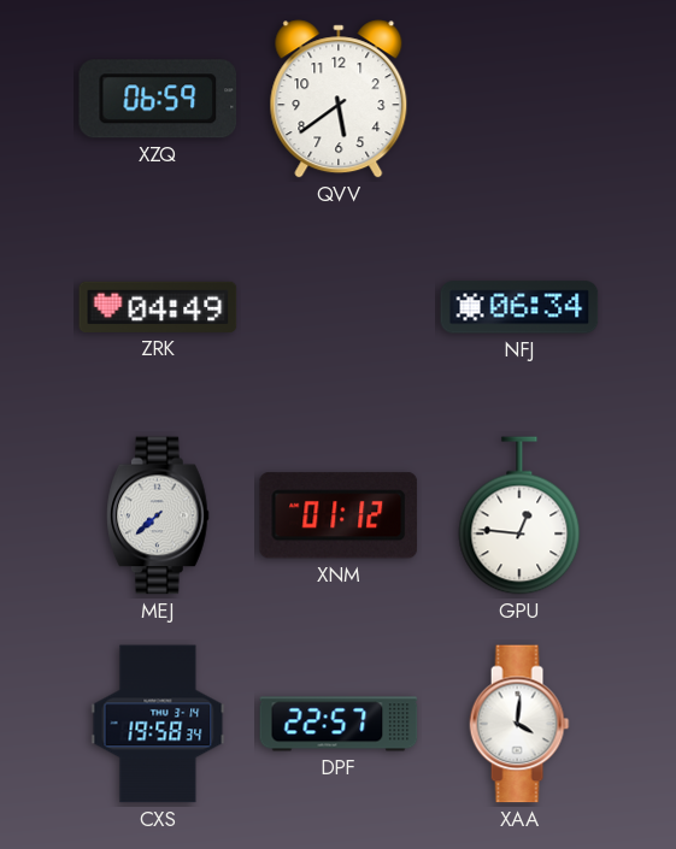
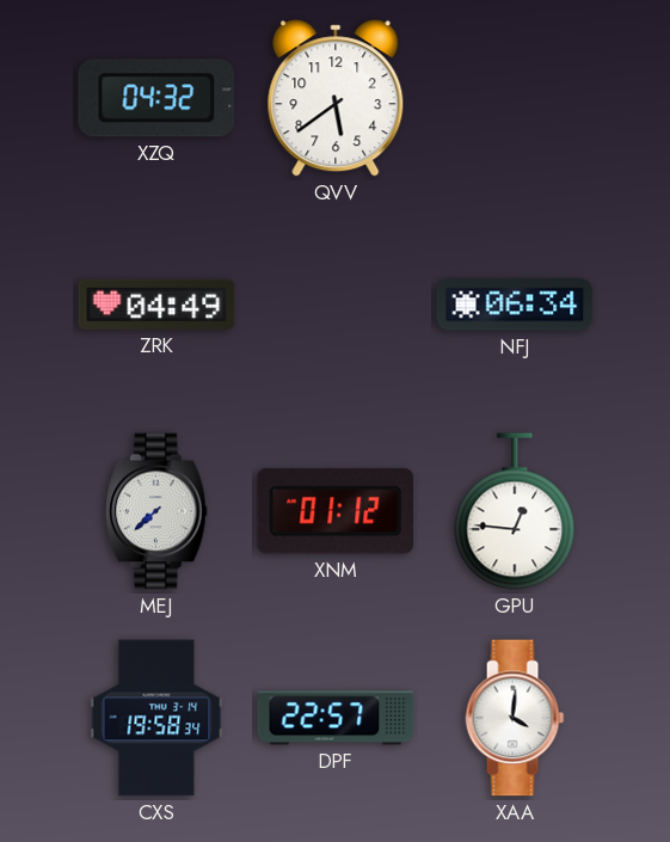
XZQ: 06:59 -> 04:32
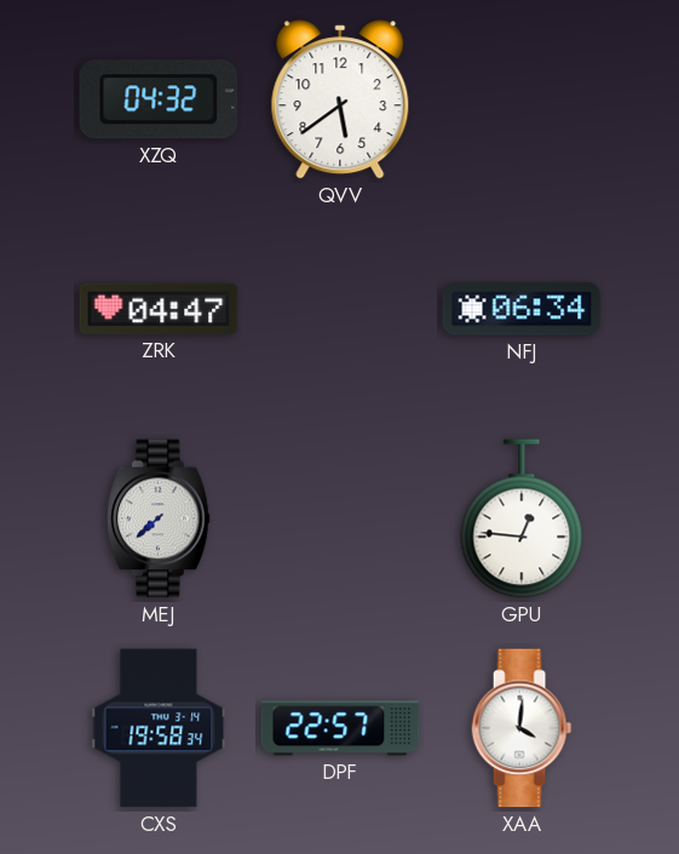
ZRK: 04:49 -> 04:47
XNM: 01:12 -> none
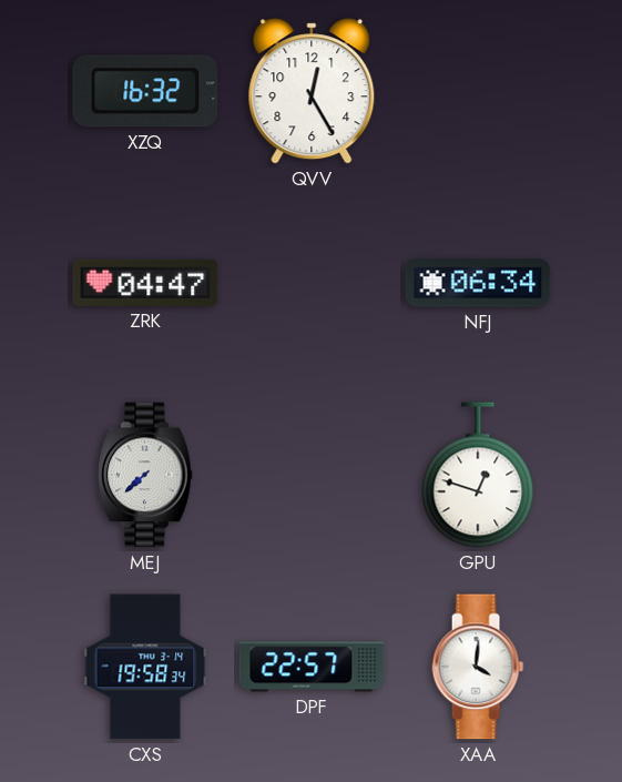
XZQ: 04:32 -> 16:32
QVV: 5:39 -> 12:25
GPU: 12:46 -> 12:48
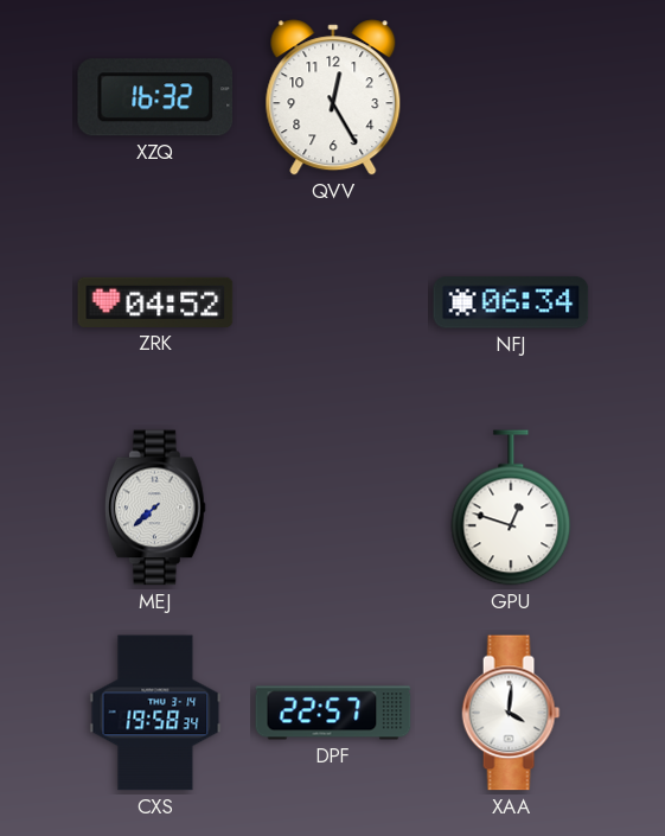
ZRK: 04:47 -> 04:52
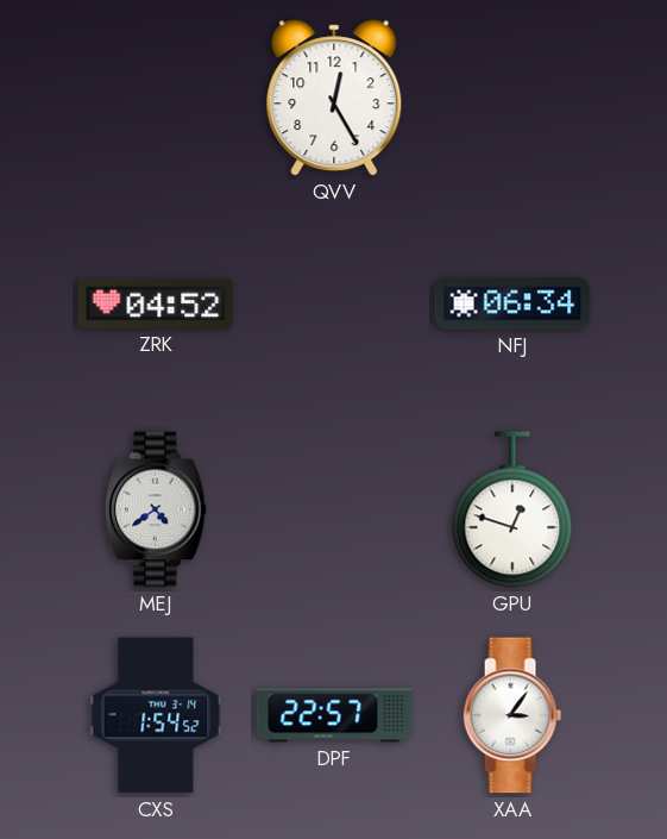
XZQ: 16:32 -> none
MEJ: 7:38 -> 4:39
CXS: 19:58 -> 1:54
XAA: 4:01 -> 3:06
